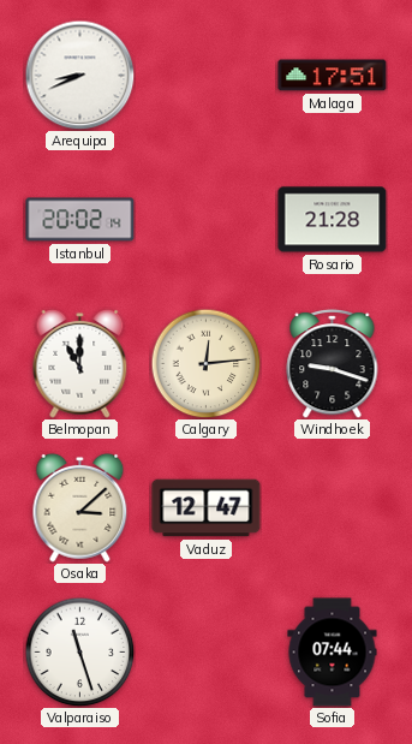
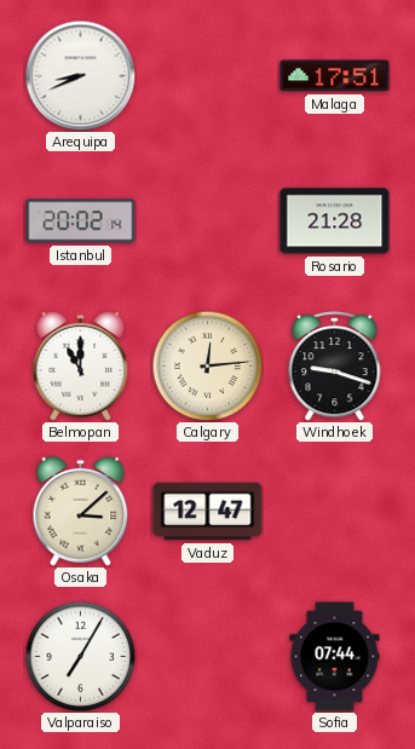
Valparaiso: 11:27 -> 7:05
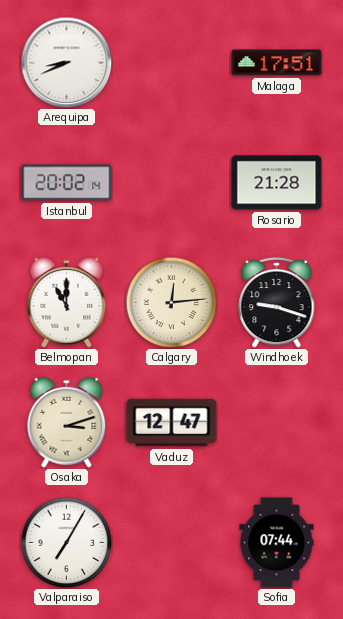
Osaka: 3:08 -> 3:12
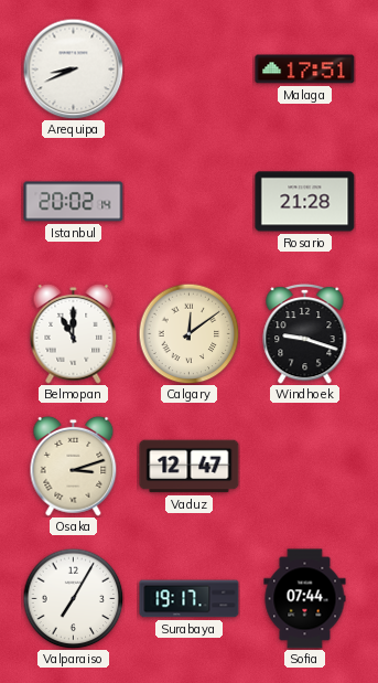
Calgary: 12:14 -> 12:09
Surabaya: none -> 19:17
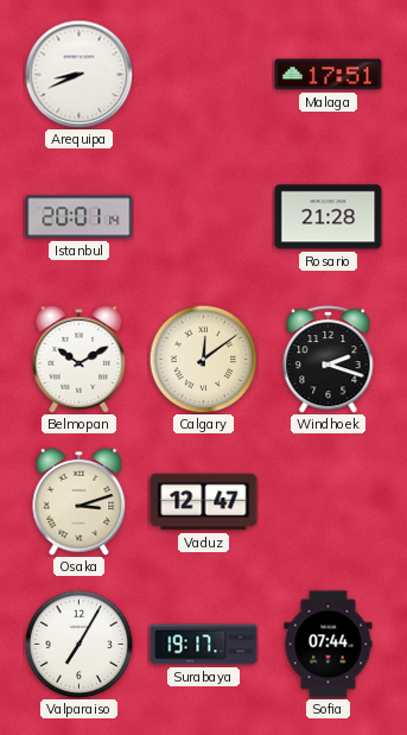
Istanbul: 20:02 -> 20:01
Belmopan: 11:00 -> 10:10
Windhoek: 9:18 -> 2:18
